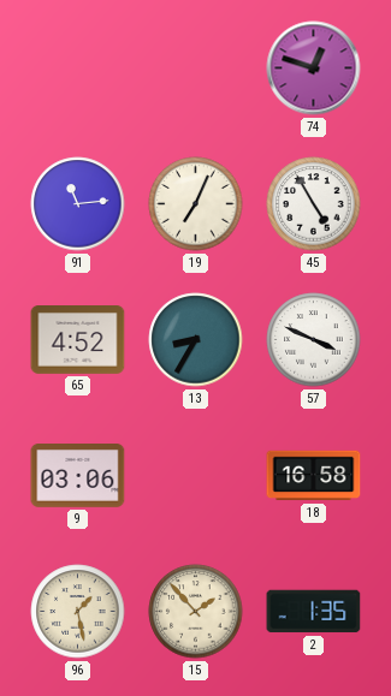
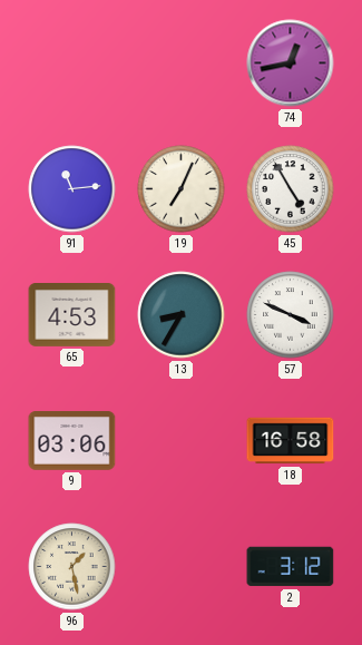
74: 12:48 -> 12:43
65: 4:52 -> 4:53
15: 1:53 -> none
2: 1:35 -> 3:12
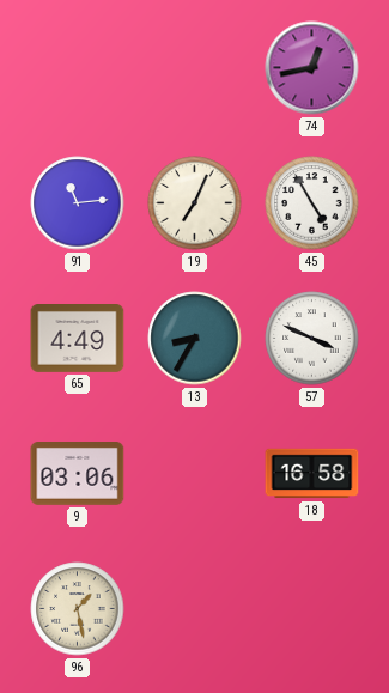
65: 4:53 -> 4:49
2: 3:12 -> none
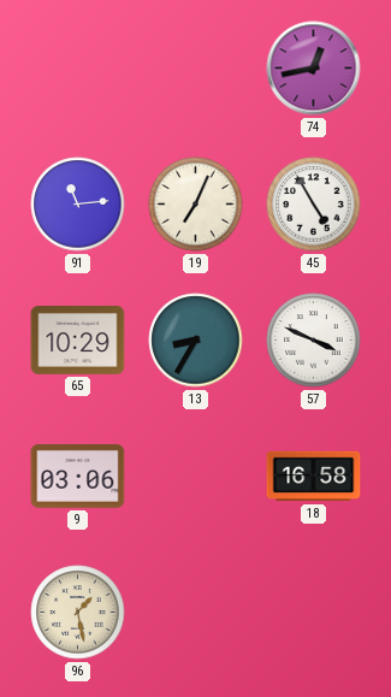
65: 4:49 -> 10:29
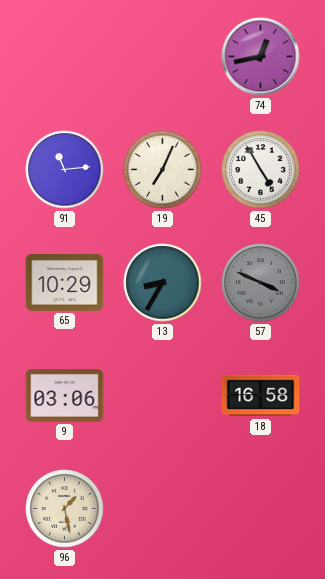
57 dial: white -> grey
